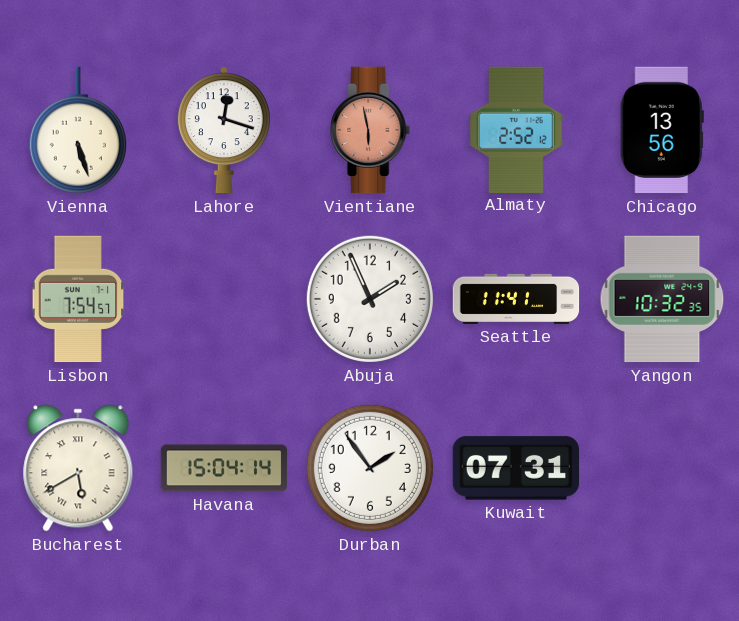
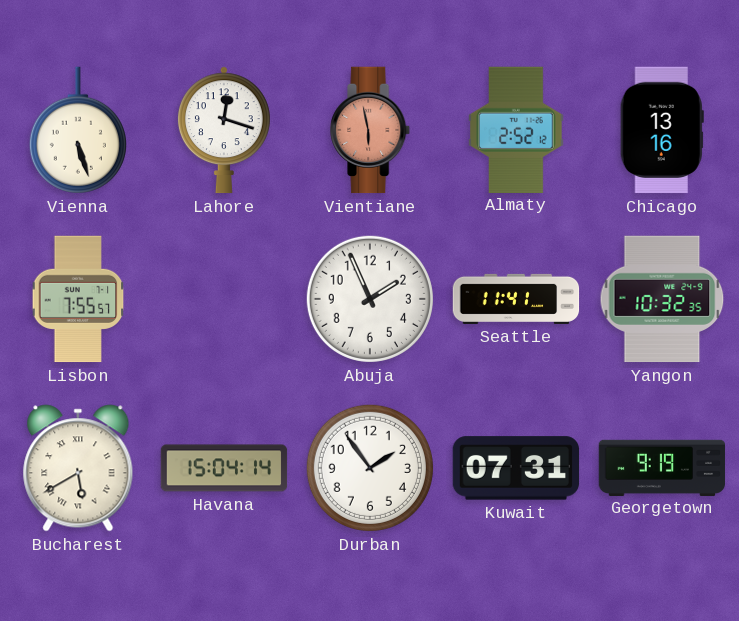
Chicago: 13:56 -> 13:16
Lisbon: 7:54 -> 7:55
Georgetown: none -> 9:19
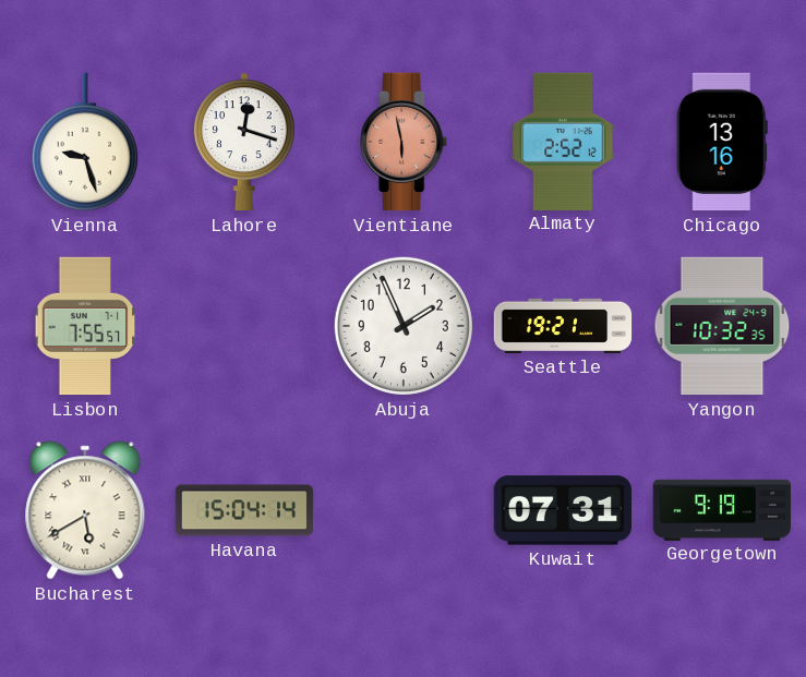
Vienna: 5:27 -> 9:27
Seattle: 11:41 -> 19:21
Durban: 1:54 -> none
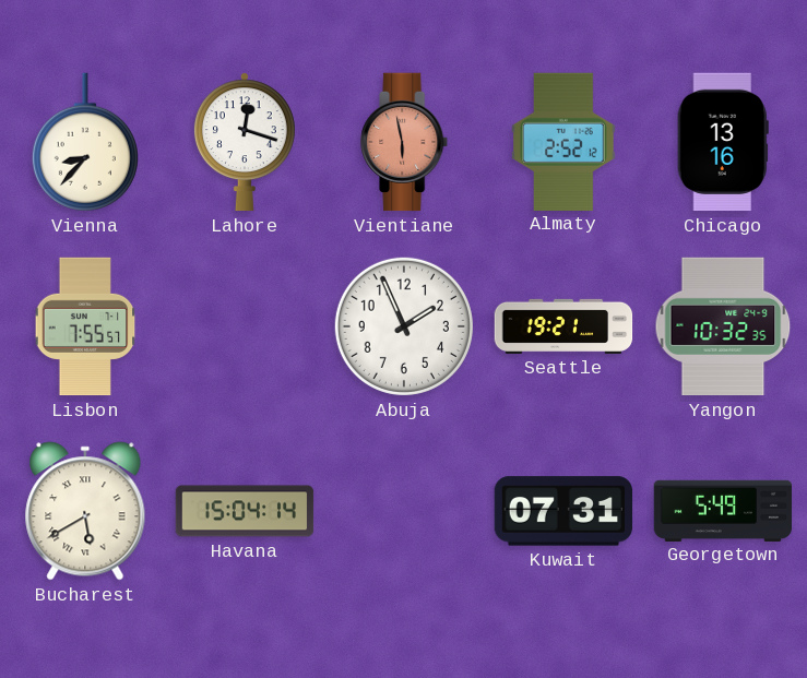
Vienna: 9:27 -> 8:37
Georgetown: 9:19 -> 5:49
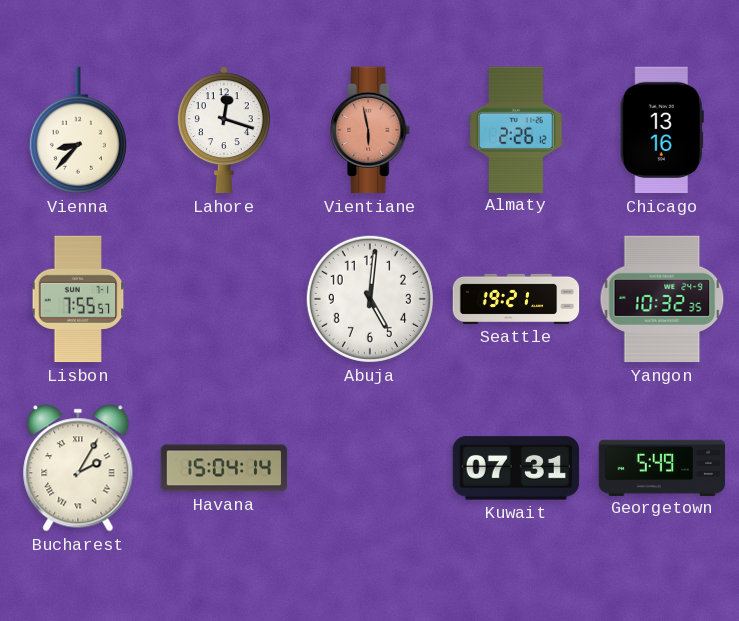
Almaty: 2:52 -> 2:26
Abuja: 1:56 -> 5:01
Bucharest: 5:40 -> 2:05
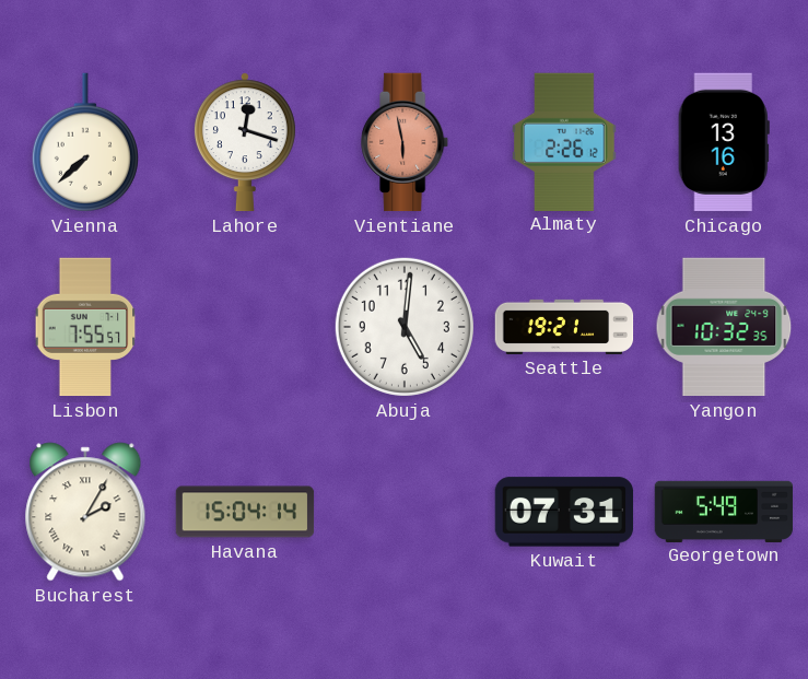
Vienna: 8:37 -> 7:38
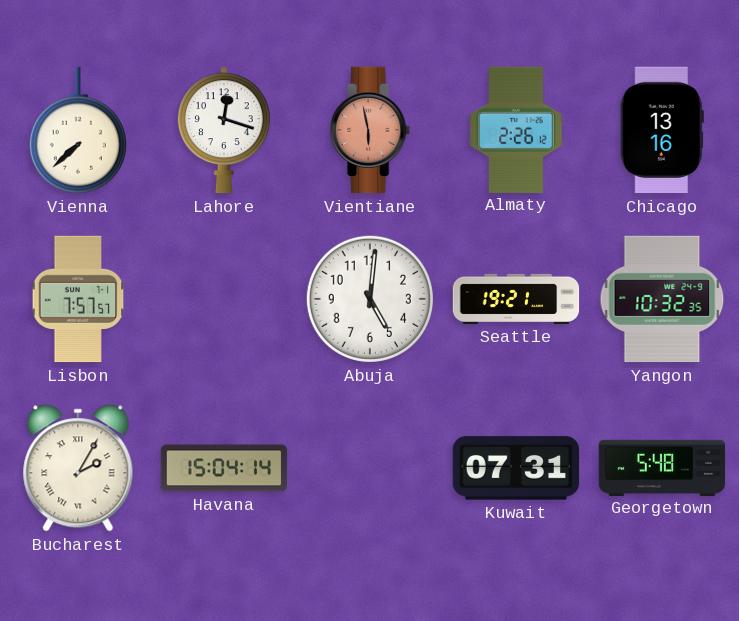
Lisbon: 7:55 -> 7:57
Georgetown: 5:49 -> 5:48
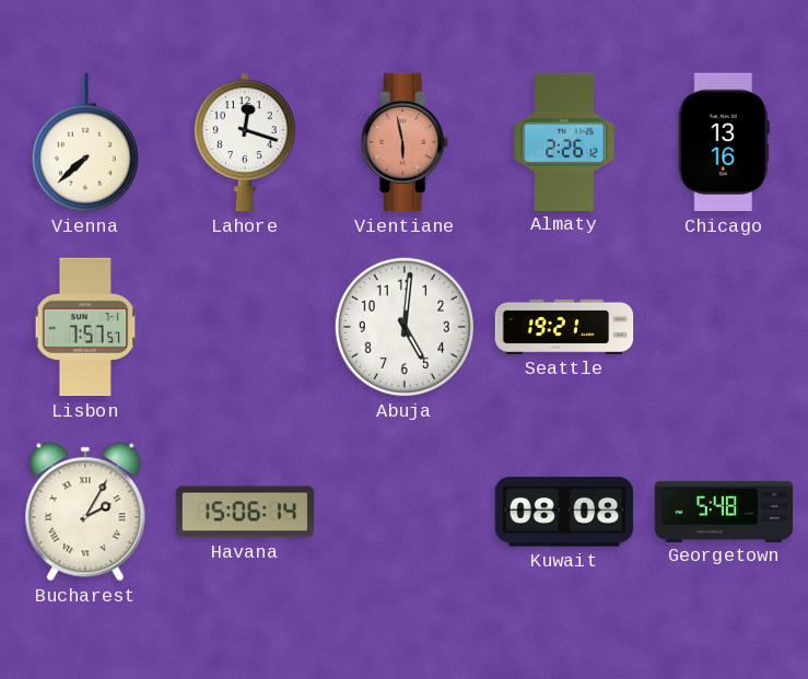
Yangon: 10:32 -> none
Havana: 15:04 -> 15:06
Kuwait: 07:31 -> 08:08
